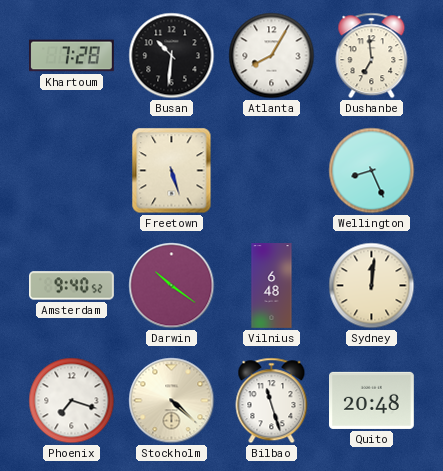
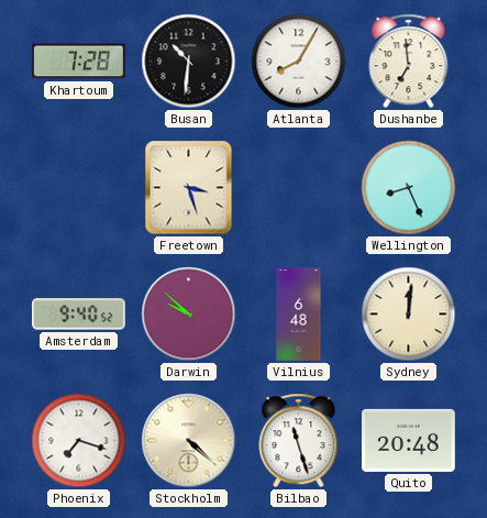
Freetown: 5:27 -> 3:27
Darwin: 10:21 -> 9:52
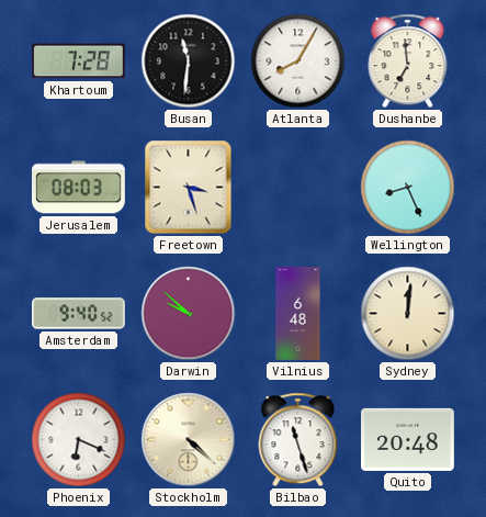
Busan: 10:31 -> 11:31
Jerusalem: none -> 08:03
Phoenix: 7:18 -> 6:19
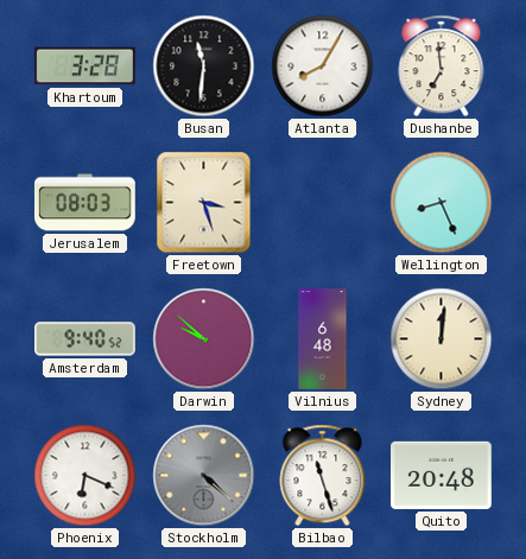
Khartoum: 7:28 -> 3:28
Stockholm dial: cream -> grey
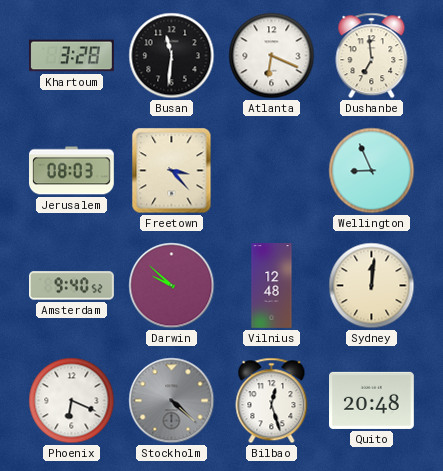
Atlanta: 8:05 -> 6:19
Freetown: 3:27 -> 3:23
Wellington: 8:26 -> 8:56
Vilnius: 6:48 -> 12:48
Bilbao: 11:27 -> 12:27
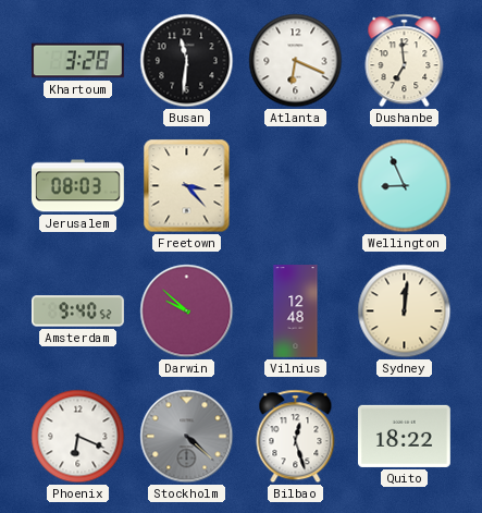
Quito: 20:48 -> 18:22
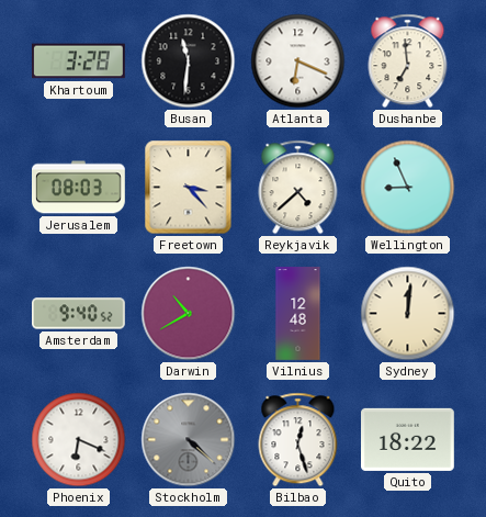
Reykjavik: none -> 4:38
Darwin: 9:52 -> 10:40
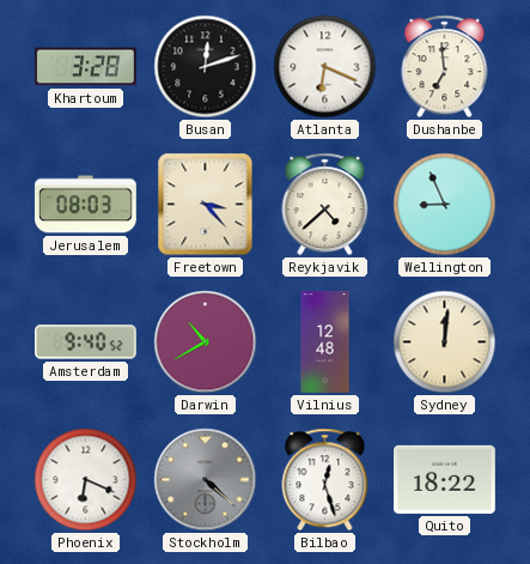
Busan: 11:31 -> 12:12
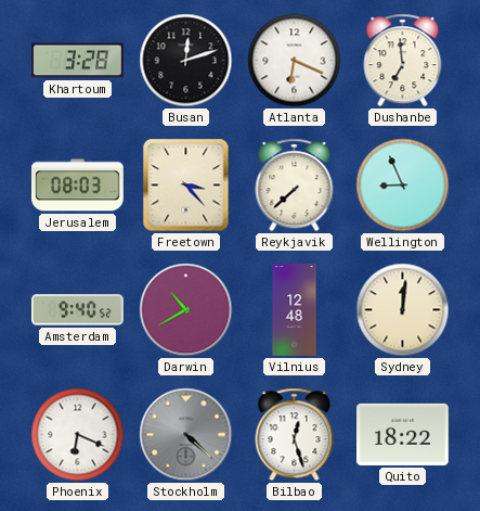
Reykjavik: 4:38 -> 7:38
